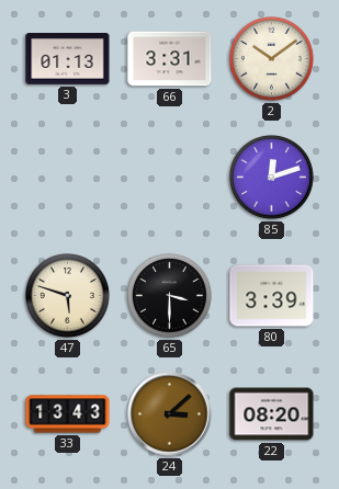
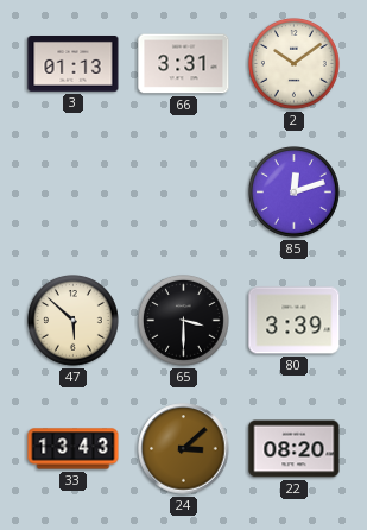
47: 5:48 -> 5:52
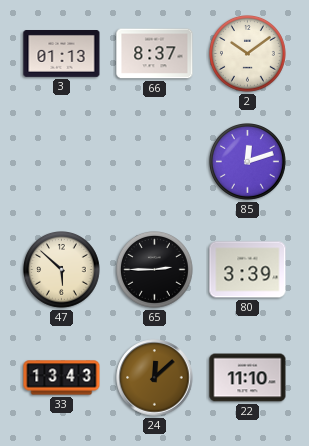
66: 3:31 -> 8:37
65: 3:30 -> 2:45
24: 3:08 -> 12:08
22: 08:20 -> 11:10
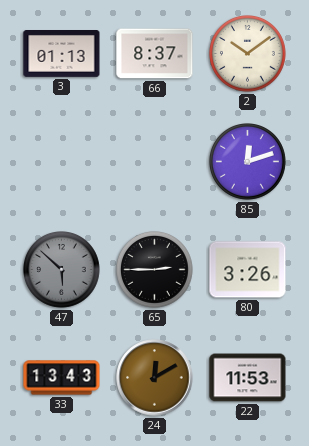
47 dial: cream -> grey
80: 3:39 -> 3:26
24: 12:08 -> 12:10
22: 11:10 -> 11:53
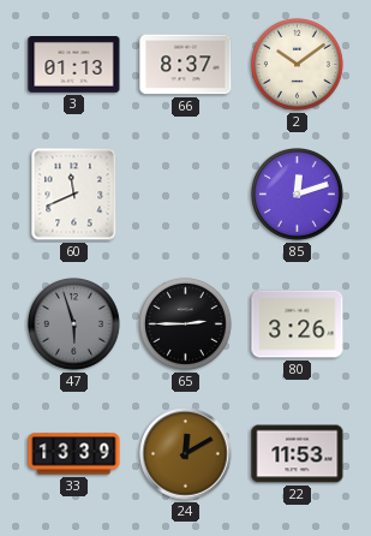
60: none -> 11:41
47: 5:52 -> 5:57
33: 13:43 -> 13:39
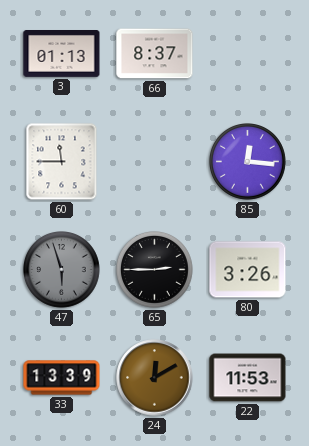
2: 10:09 -> none
60: 11:41 -> 11:45
85: 12:12 -> 12:16
